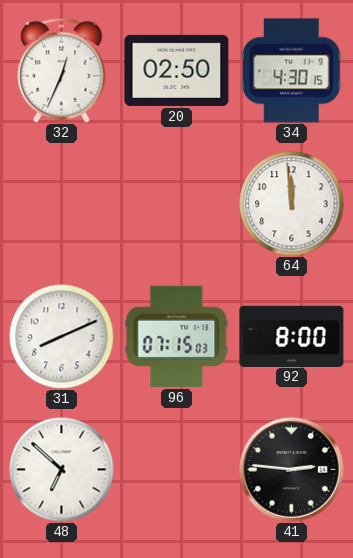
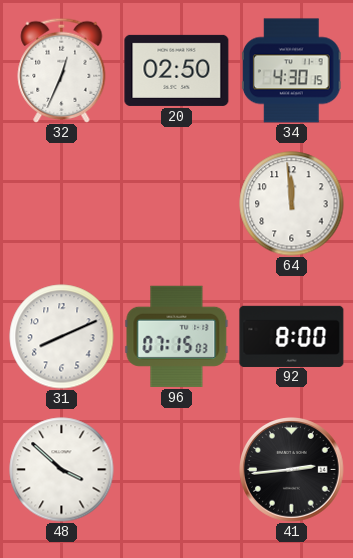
48: 6:52 -> 3:52
41: 2:46 -> 2:44
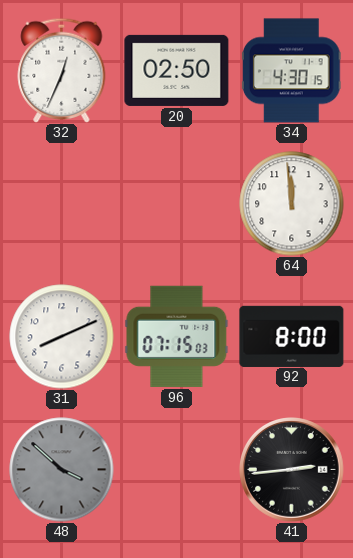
48 dial: white -> grey
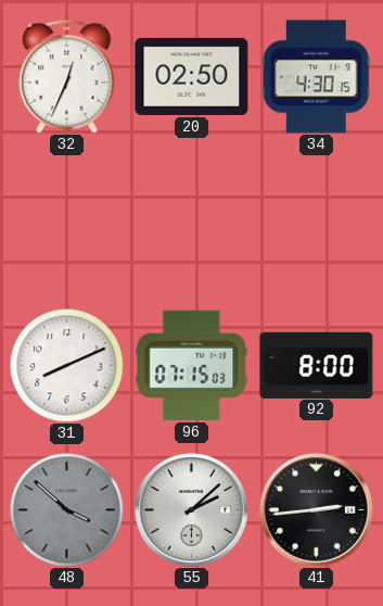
64: 11:59 -> none
55: none -> 2:08
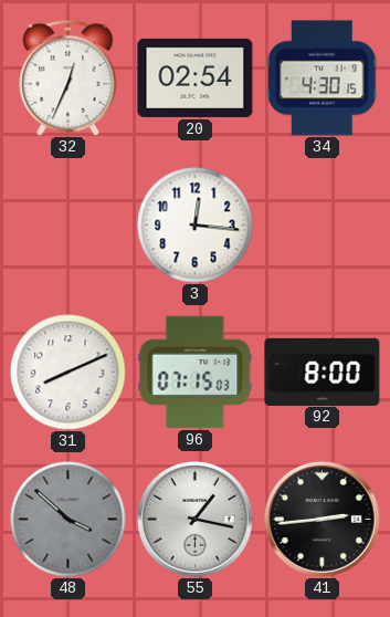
20: 02:50 -> 02:54
3: none -> 12:16
55: 2:08 -> 1:17
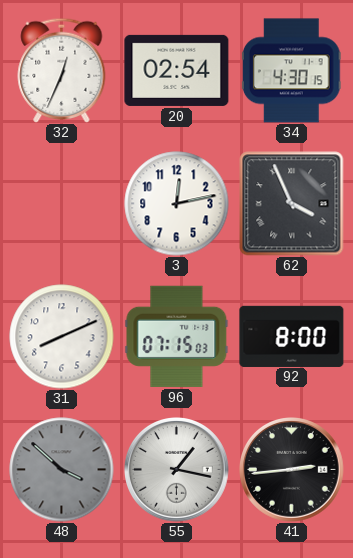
3: 12:16 -> 12:13
62: none -> 3:56
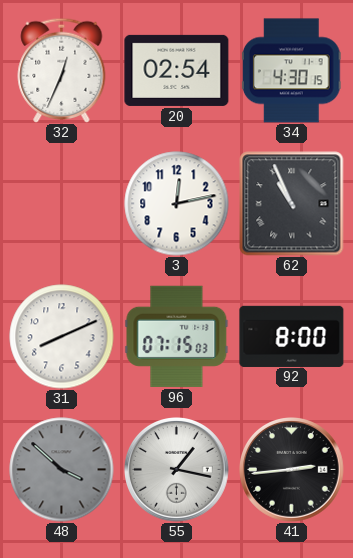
62: 3:56 -> 10:56
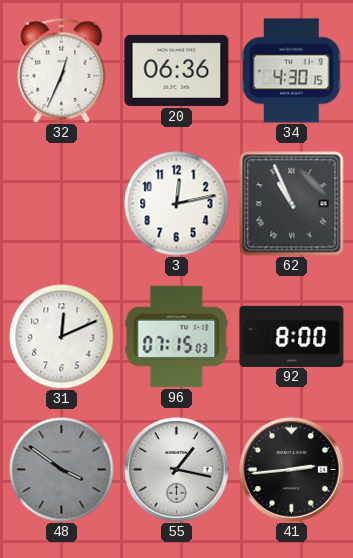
20: 02:54 -> 06:36
31: 8:11 -> 12:11
48: 3:52 -> 3:51
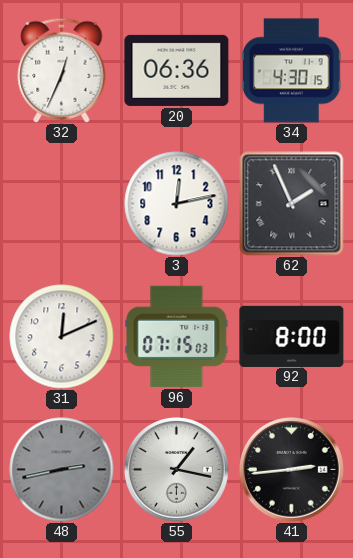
62: 10:56 -> 1:56
48: 3:51 -> 2:43
